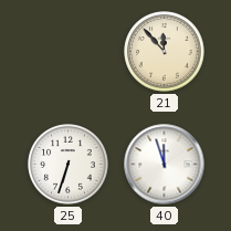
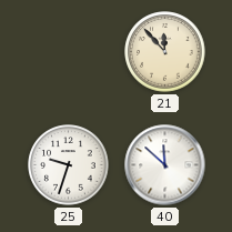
25: 6:33 -> 9:33
40: 11:57 -> 11:52
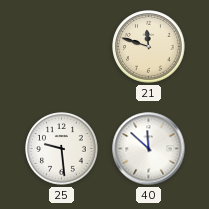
21: 11:53 -> 11:48
25: 9:33 -> 9:29
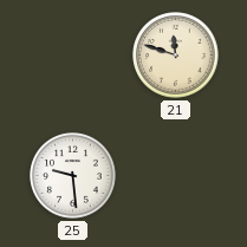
40: 11:52 -> none
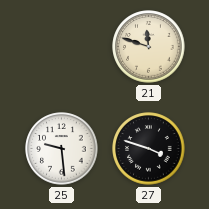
27: none -> 3:48
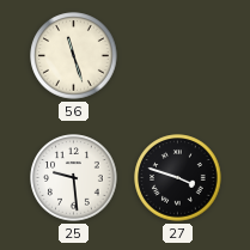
56: none -> 11:27
21: 11:48 -> none
